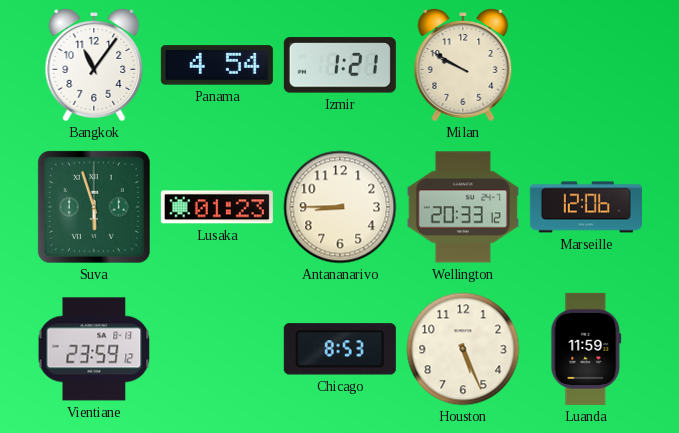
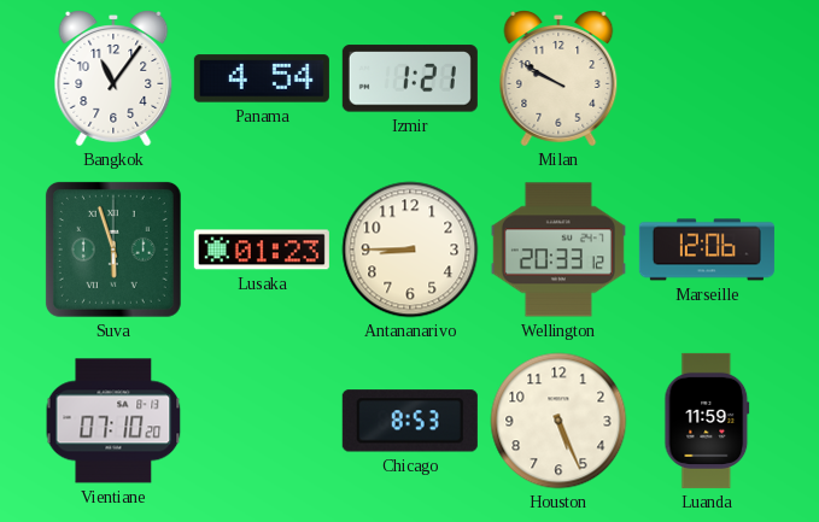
Vientiane: 23:59 -> 07:10
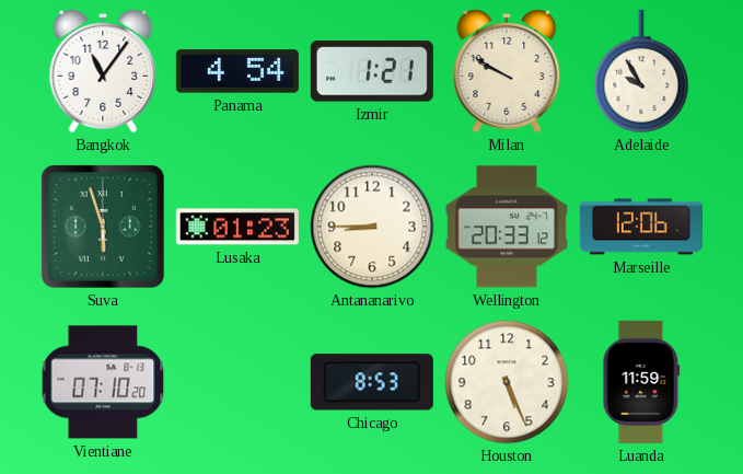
Adelaide: none -> 9:55
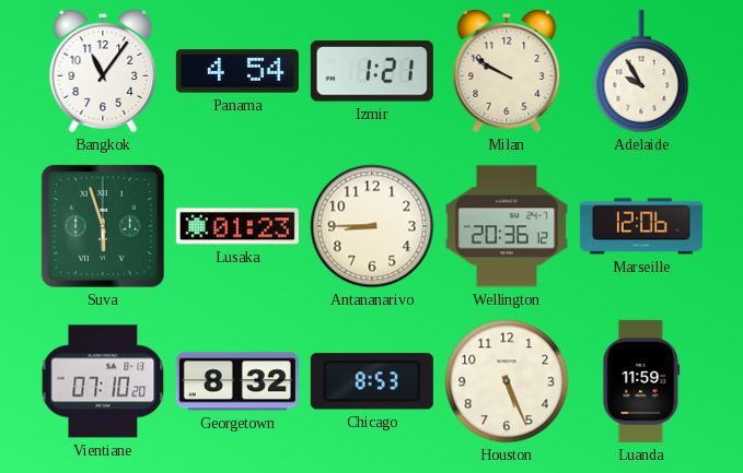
Wellington: 20:33 -> 20:36
Georgetown: none -> 8:32
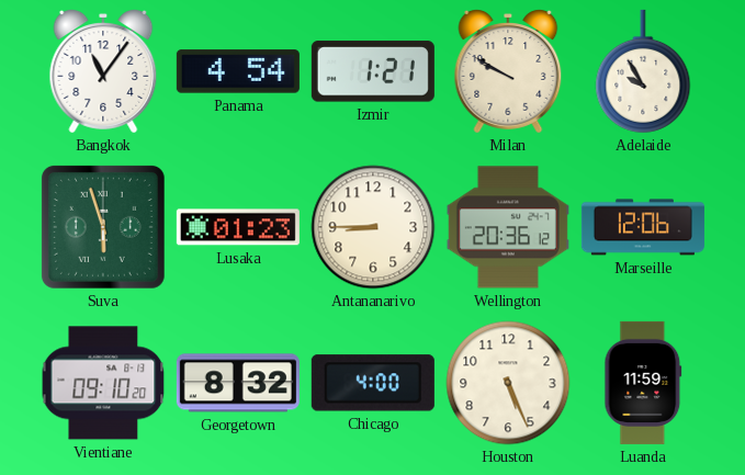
Vientiane: 07:10 -> 09:10
Chicago: 8:53 -> 4:00
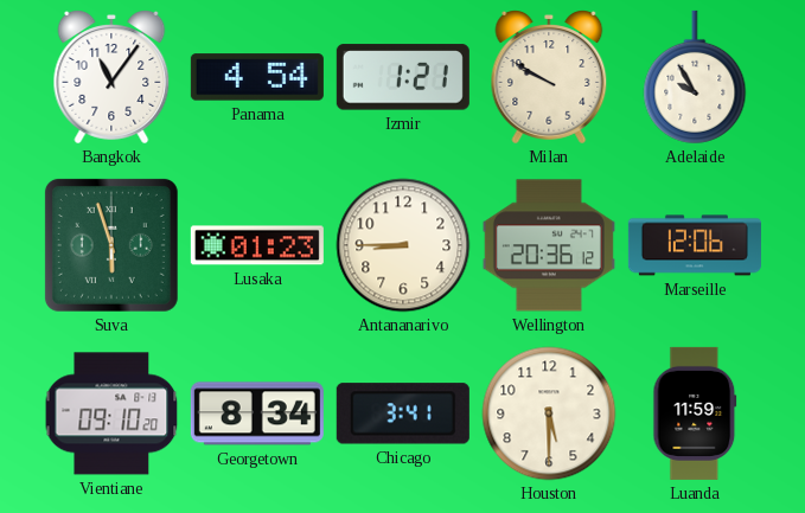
Georgetown: 8:32 -> 8:34
Chicago: 4:00 -> 3:41
Houston: 5:26 -> 5:30
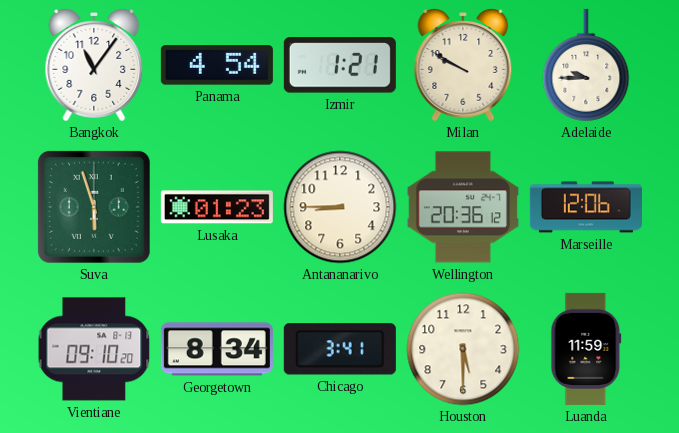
Adelaide: 9:55 -> 9:45
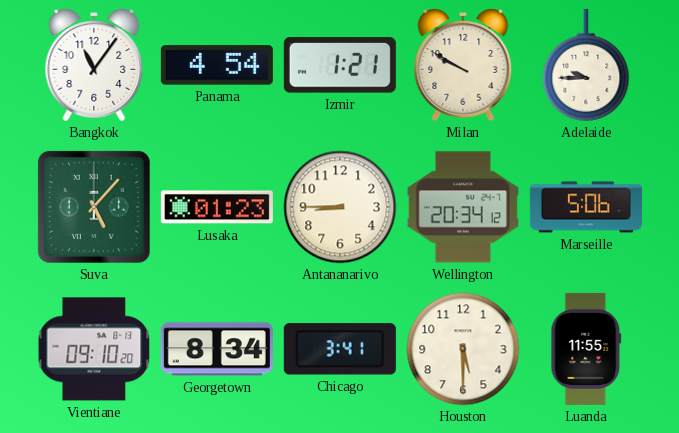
Suva: 5:57 -> 5:07
Wellington: 20:36 -> 20:34
Marseille: 12:06 -> 5:06
Luanda: 11:59 -> 11:55
